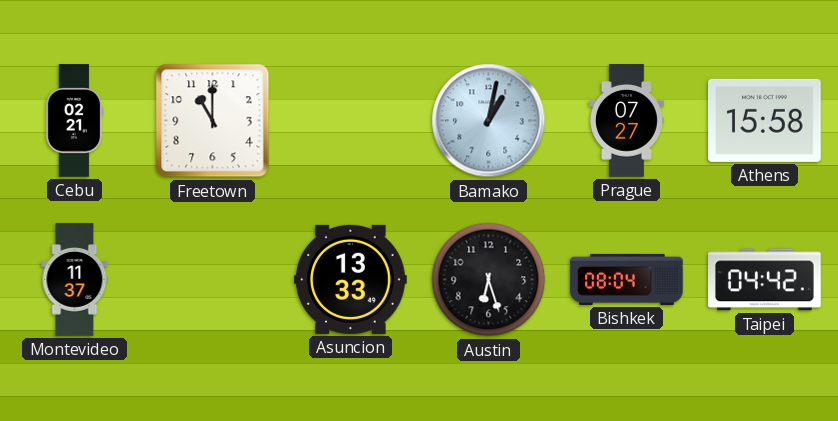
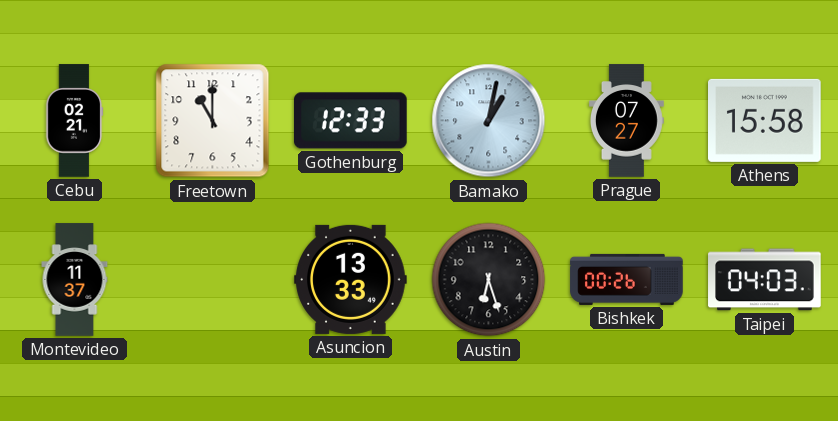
Gothenburg: none -> 12:33
Bishkek: 08:04 -> 00:26
Taipei: 04:42 -> 04:03
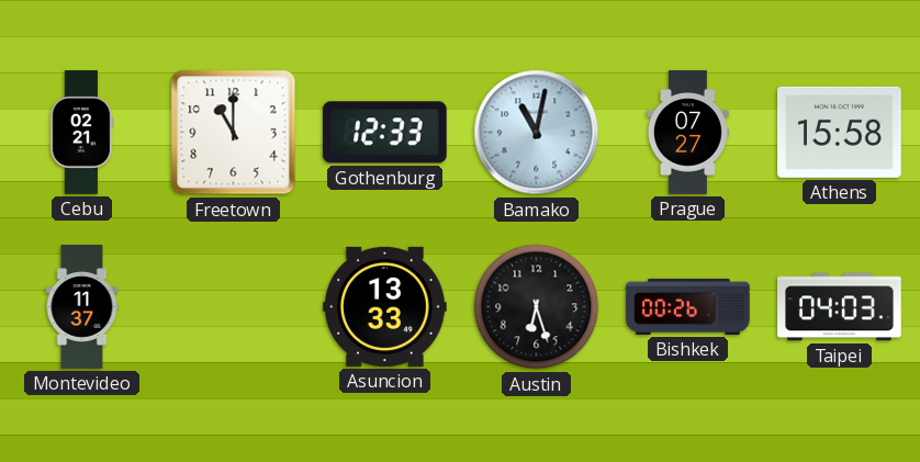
Bamako: 1:02 -> 11:02
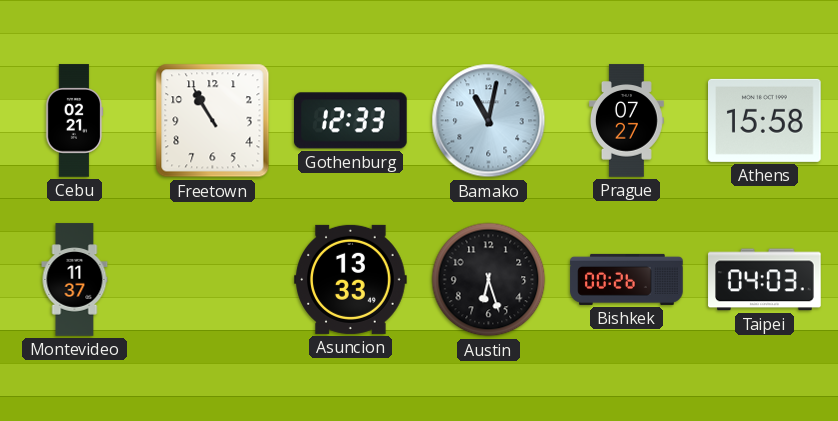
Freetown: 11:00 -> 10:55
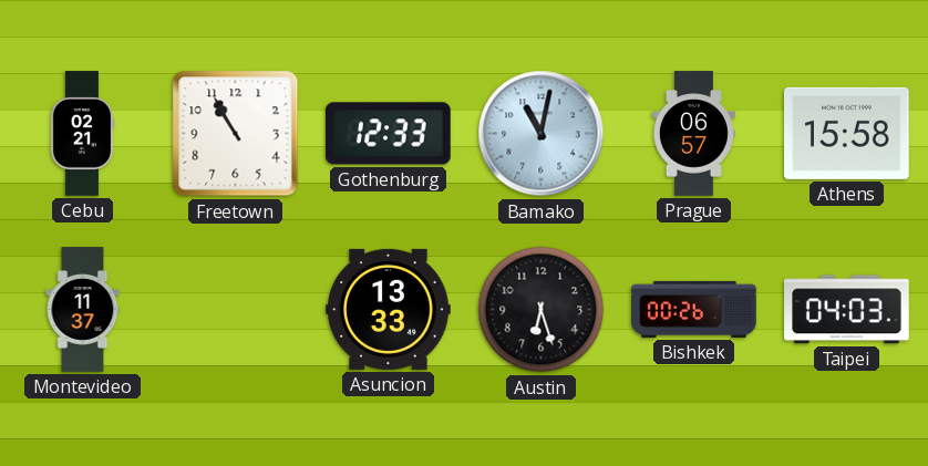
Prague: 07:27 -> 06:57
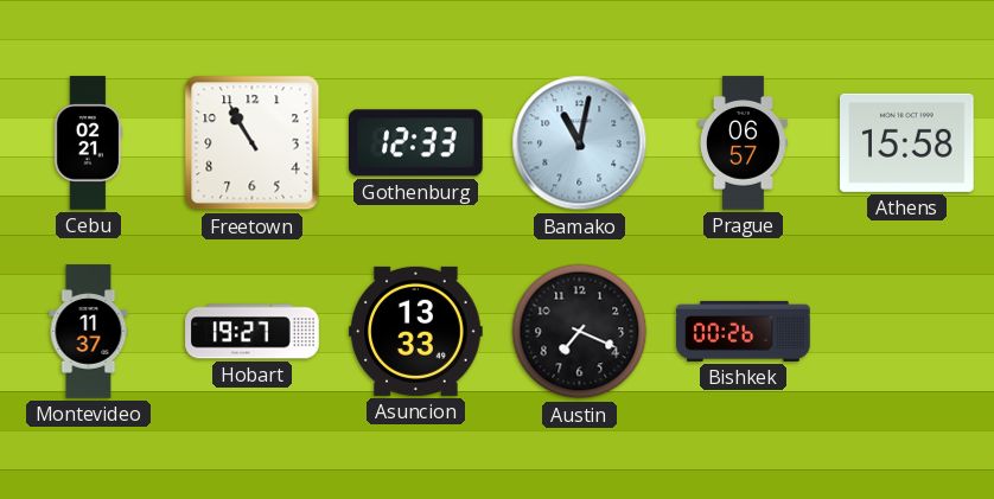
Hobart: none -> 19:27
Austin: 6:27 -> 7:19
Taipei: 04:03 -> none
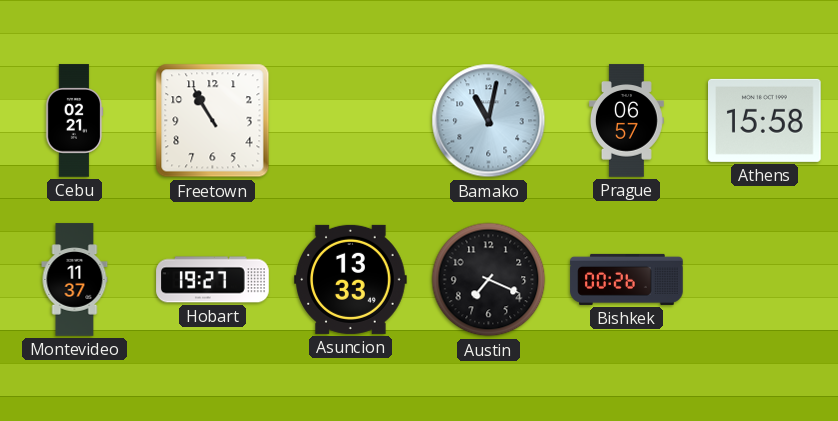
Gothenburg: 12:33 -> none
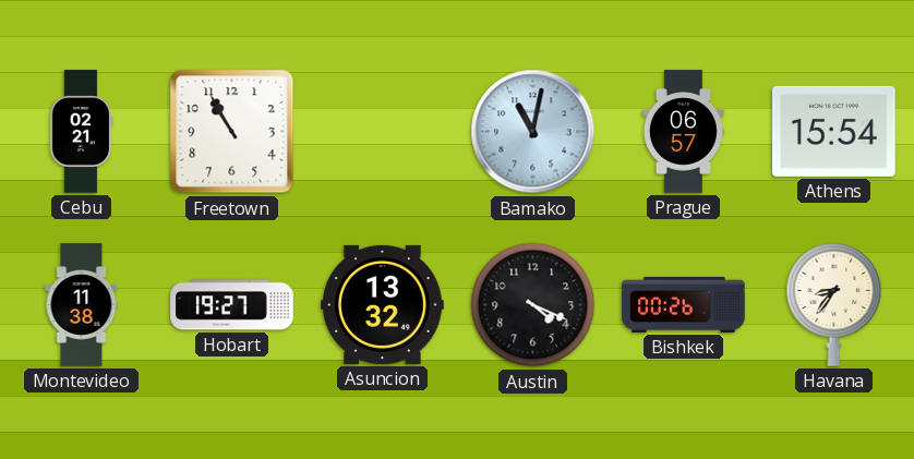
Athens: 15:58 -> 15:54
Montevideo: 11:37 -> 11:38
Asuncion: 13:33 -> 13:32
Austin: 7:19 -> 4:19
Havana: none -> 8:36
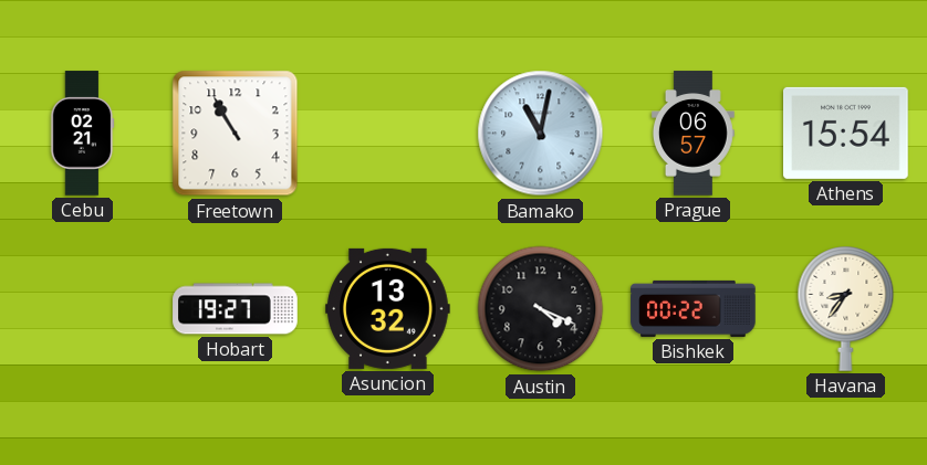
Montevideo: 11:38 -> none
Bishkek: 00:26 -> 00:22
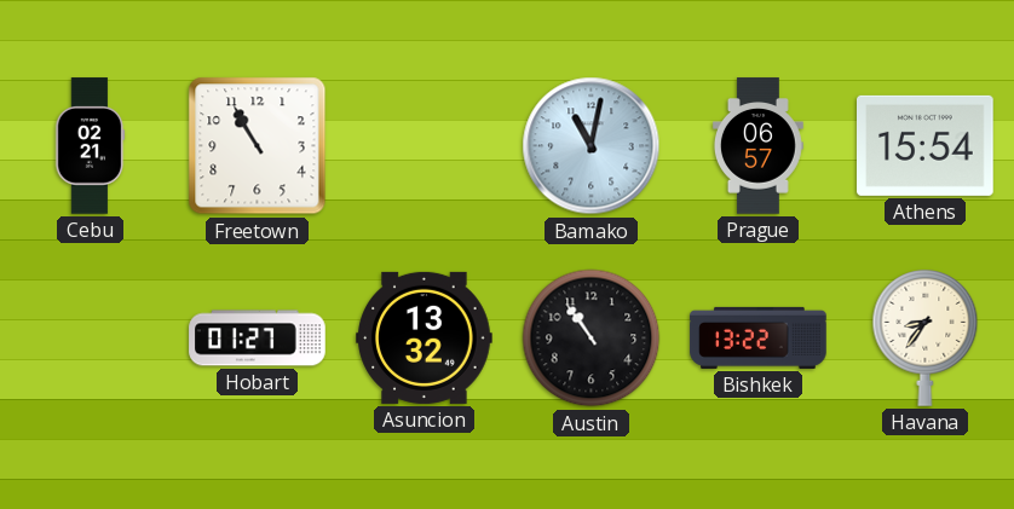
Hobart: 19:27 -> 01:27
Austin: 4:19 -> 10:54
Bishkek: 00:22 -> 13:22
